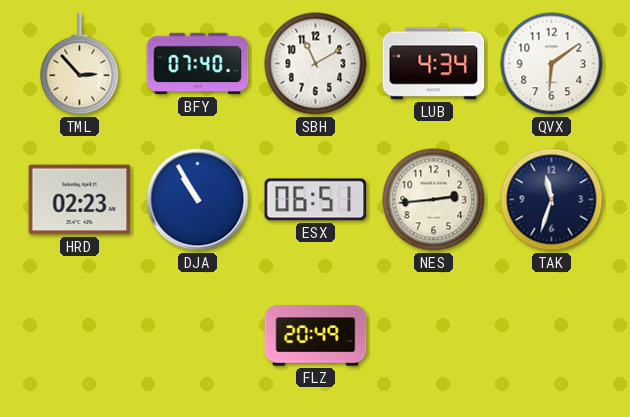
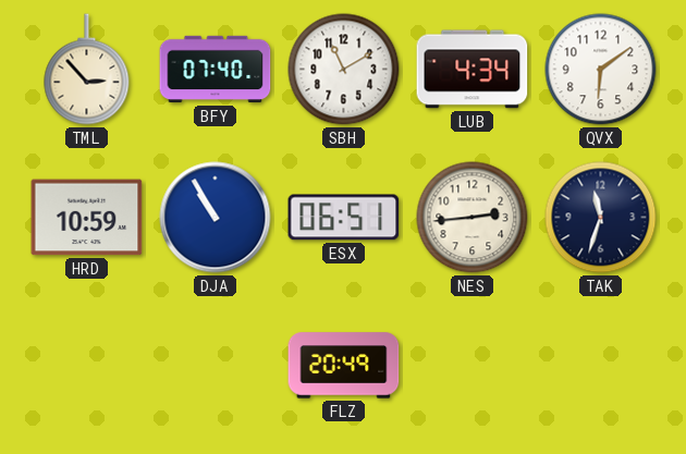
HRD: 02:23 -> 10:59
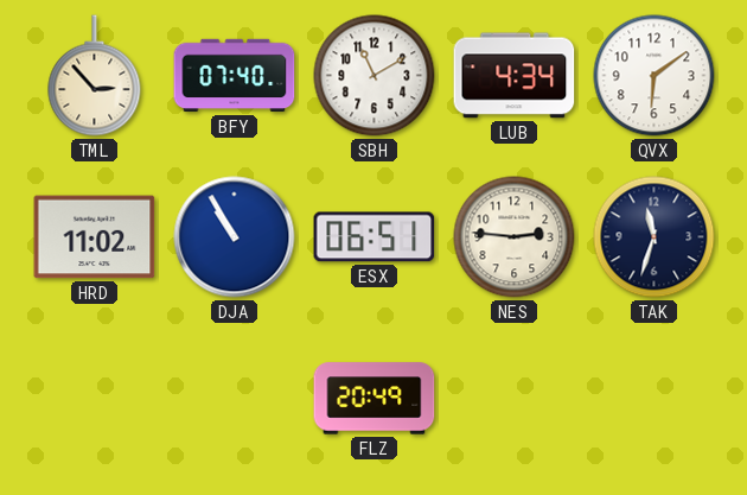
HRD: 10:59 -> 11:02
NES: 2:44 -> 2:46
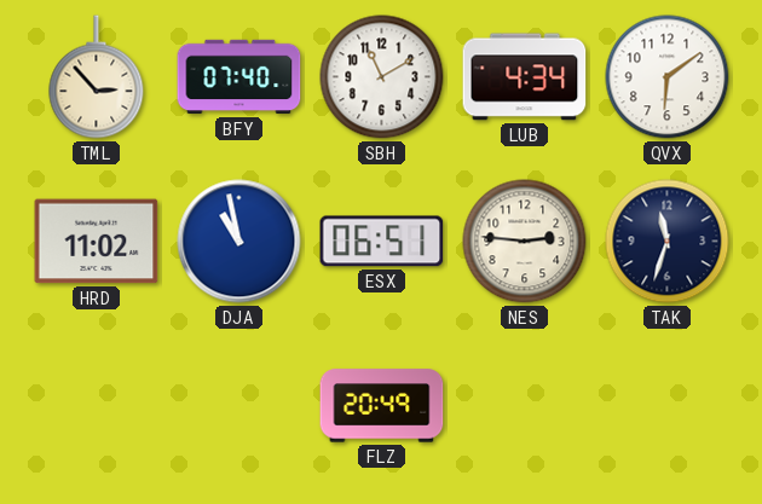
DJA: 10:55 -> 10:58
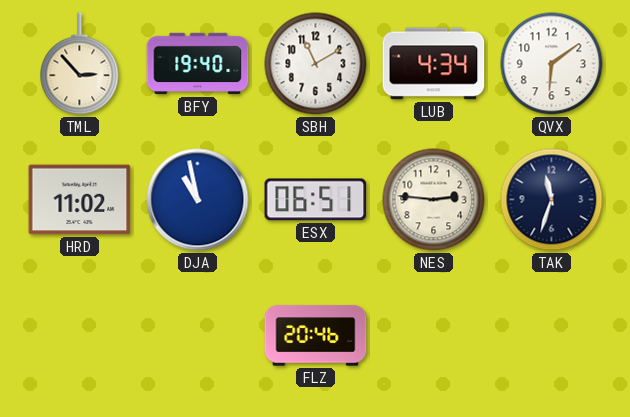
BFY: 07:40 -> 19:40
FLZ: 20:49 -> 20:46
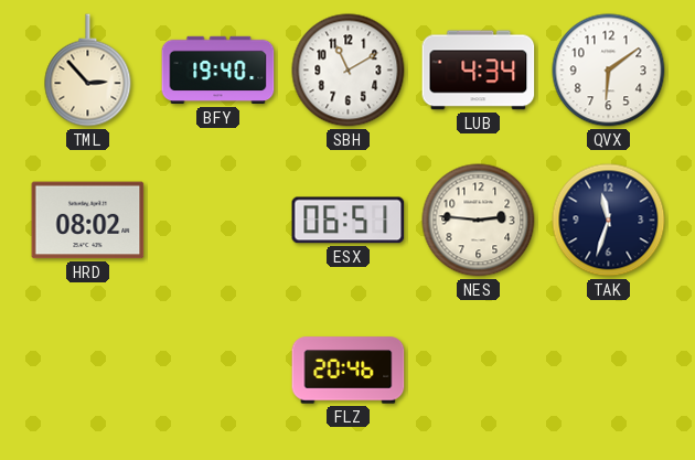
HRD: 11:02 -> 08:02
DJA: 10:58 -> none
